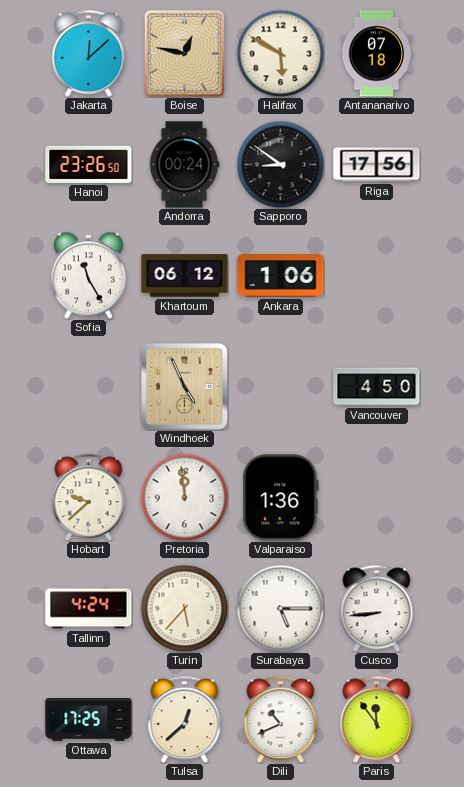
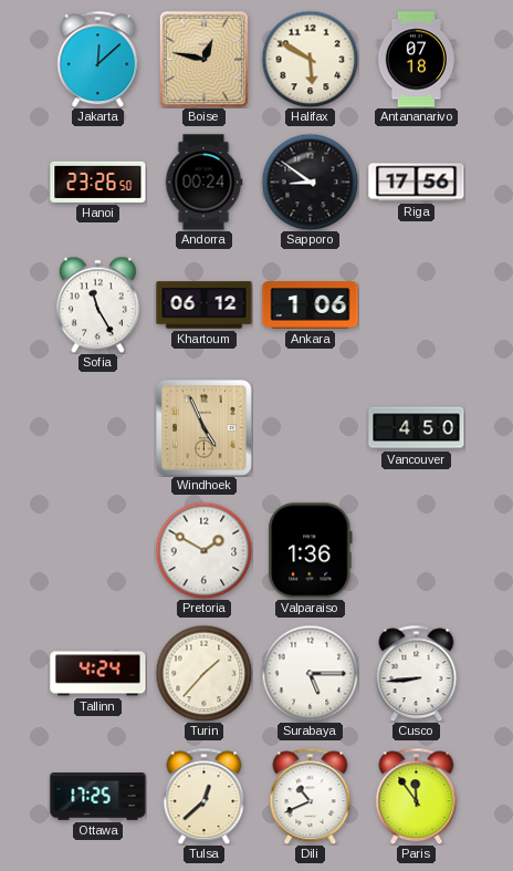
Hobart: 9:38 -> none
Pretoria: 11:59 -> 1:50
Turin: 5:37 -> 1:37
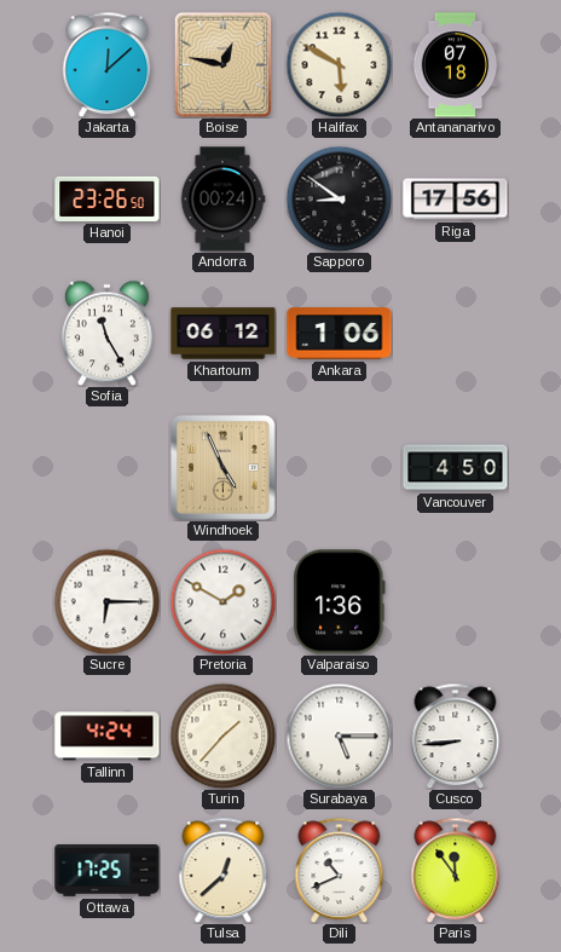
Sucre: none -> 6:15
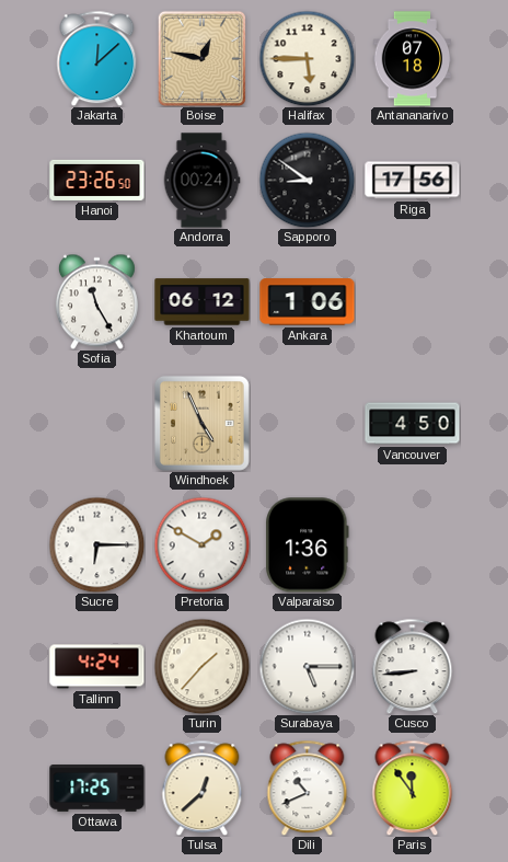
Halifax: 5:50 -> 5:45
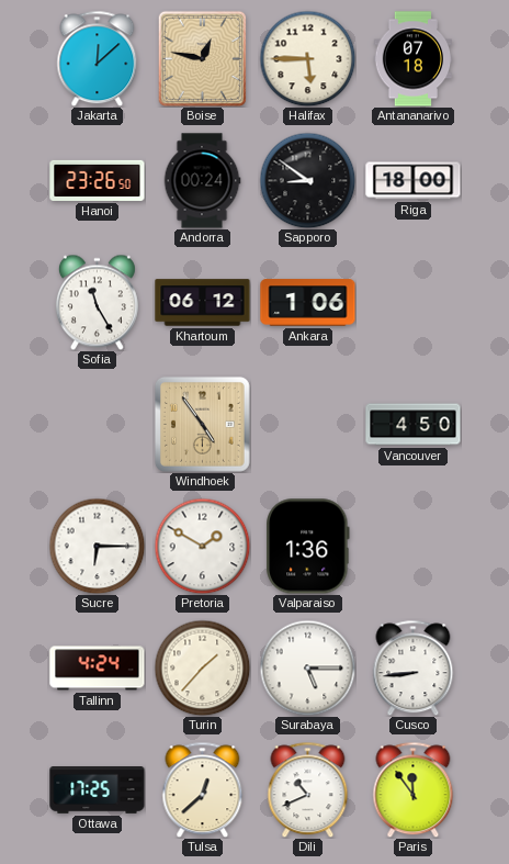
Riga: 17:56 -> 18:00
Windhoek: 4:56 -> 4:54
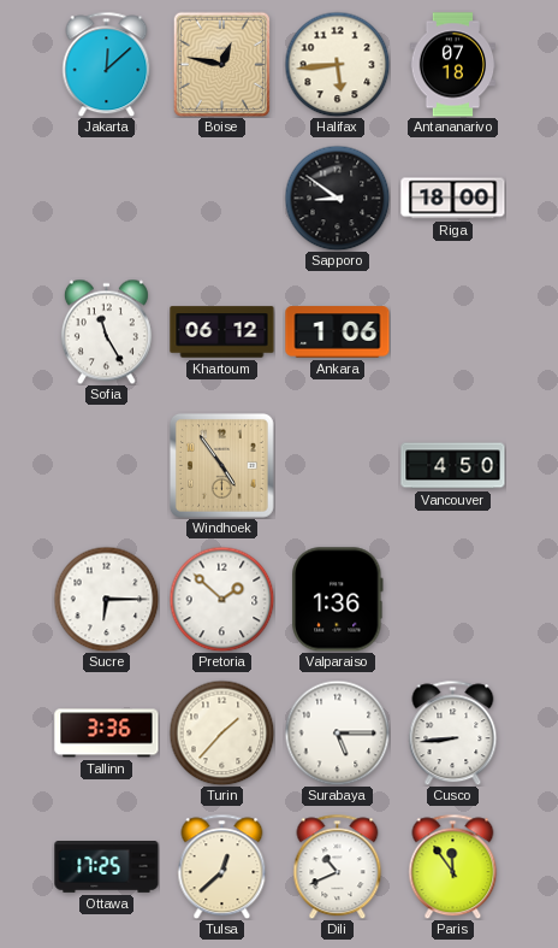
Halifax: 5:45 -> 5:44
Hanoi: 23:26 -> none
Andorra: 00:24 -> none
Pretoria: 1:50 -> 1:52
Tallinn: 4:24 -> 3:36
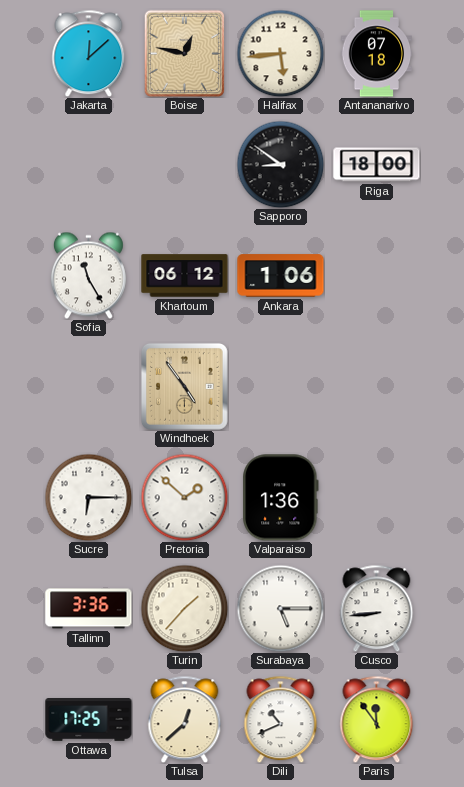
Vancouver: 4:50 -> none
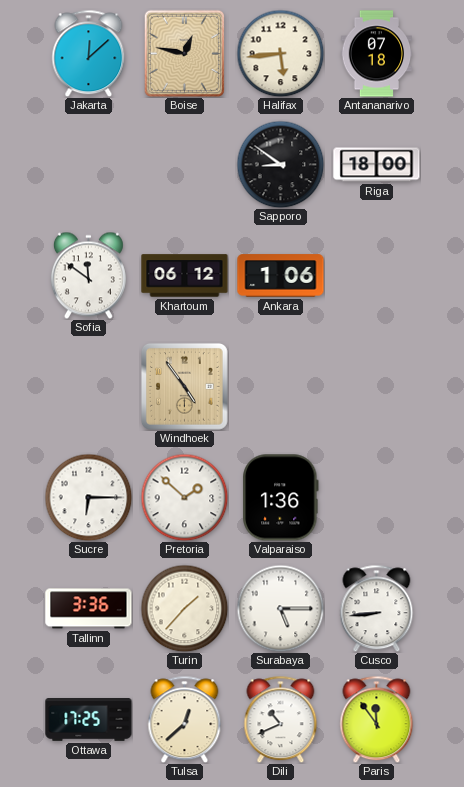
Sofia: 11:25 -> 11:51
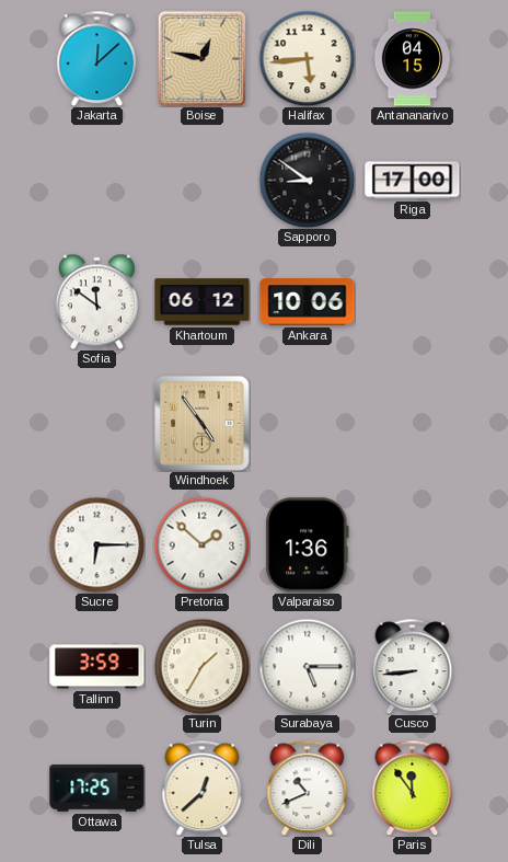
Antananarivo: 07:18 -> 04:15
Riga: 18:00 -> 17:00
Ankara: 1:06 -> 10:06
Tallinn: 3:36 -> 3:59
Turin: 1:37 -> 1:35
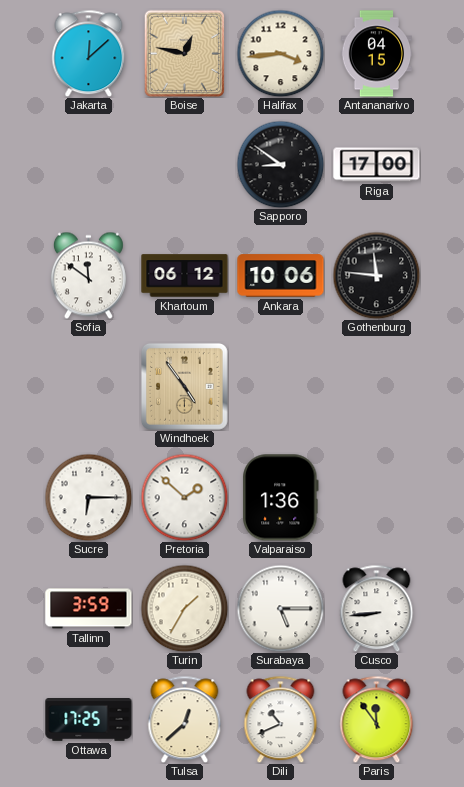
Halifax: 5:44 -> 3:44
Gothenburg: none -> 11:46
